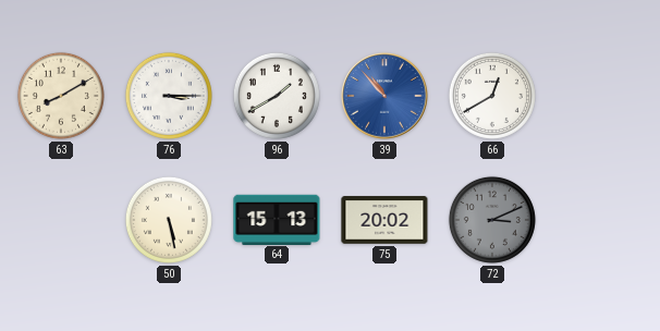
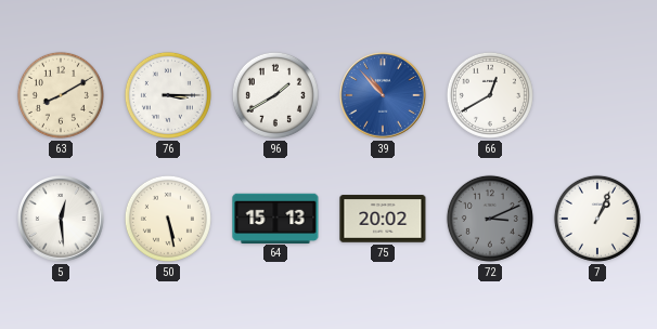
5: none -> 12:29
7: none -> 1:04
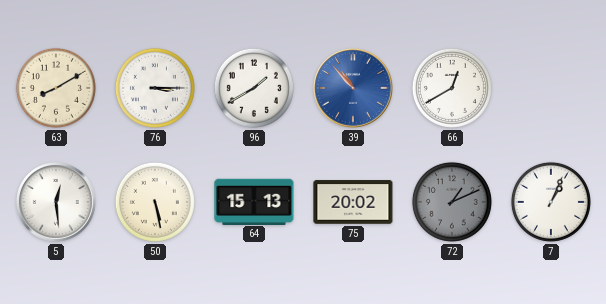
72: 3:11 -> 1:11
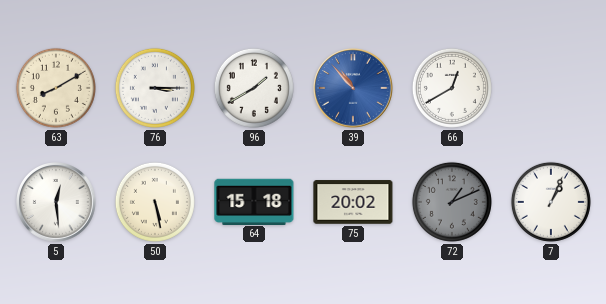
64: 15:13 -> 15:18
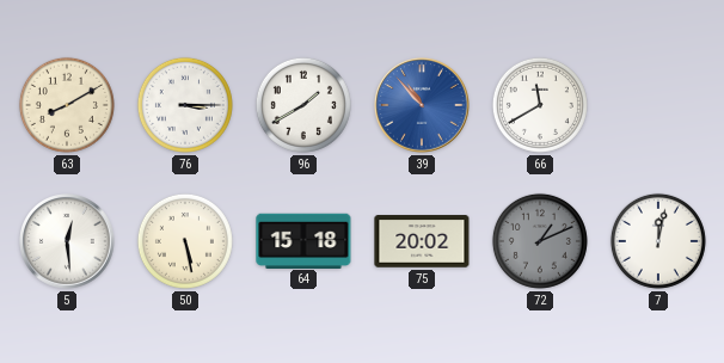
66: 12:40 -> 11:40
7: 1:04 -> 12:02
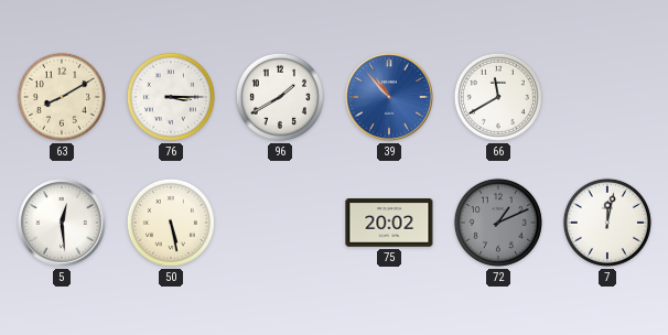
64: 15:18 -> none
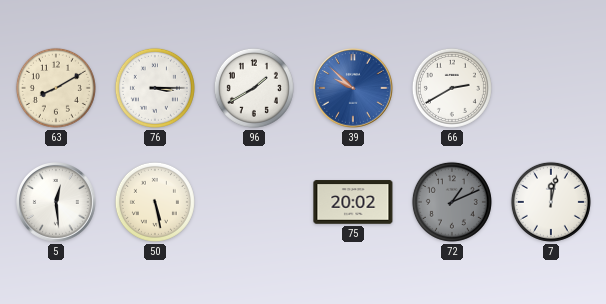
39: 10:53 -> 9:52
66: 11:40 -> 2:40
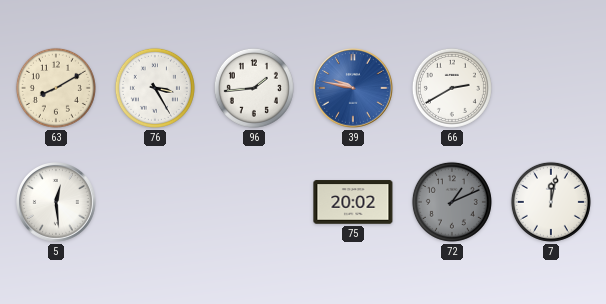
76: 3:15 -> 3:25
96: 1:40 -> 1:44
39: 9:52 -> 9:47
50: 5:28 -> none
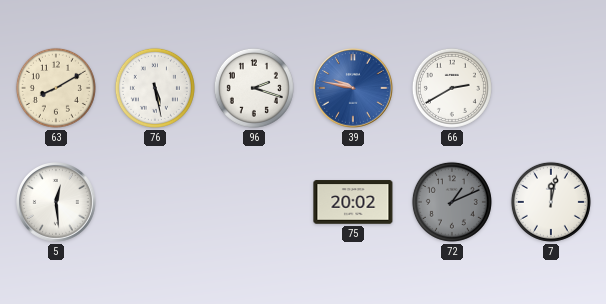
76: 3:25 -> 5:28
96: 1:44 -> 2:18
